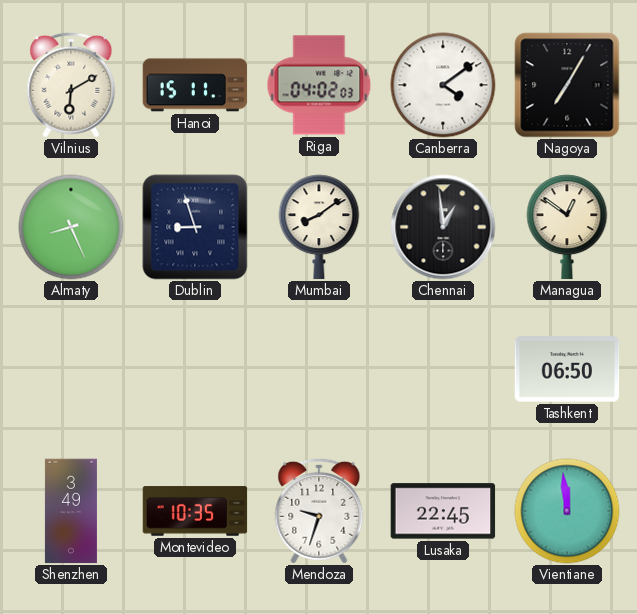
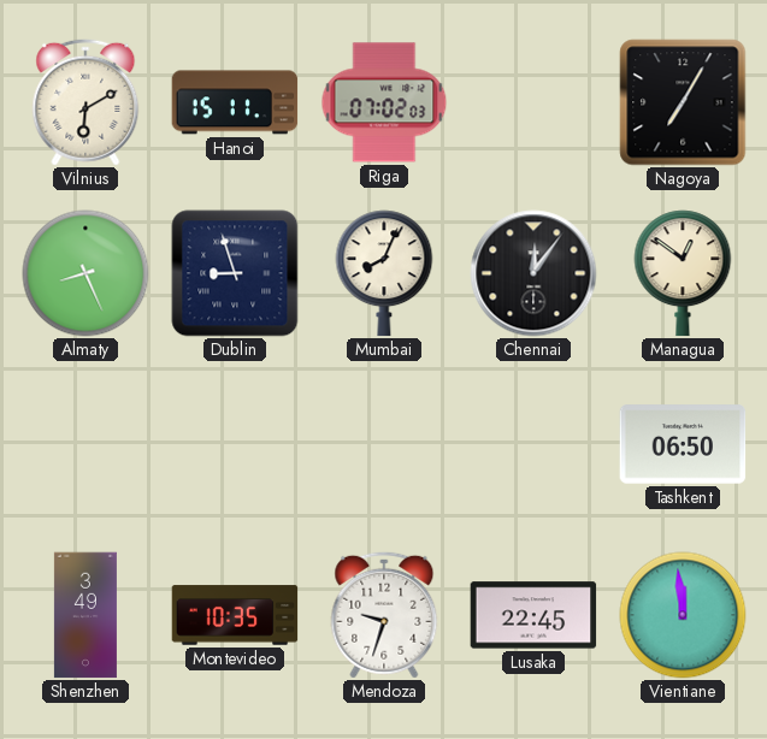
Riga: 04:02 -> 07:02
Canberra: 4:09 -> none
Mumbai: 8:09 -> 8:04
Chennai: 12:59 -> 12:06
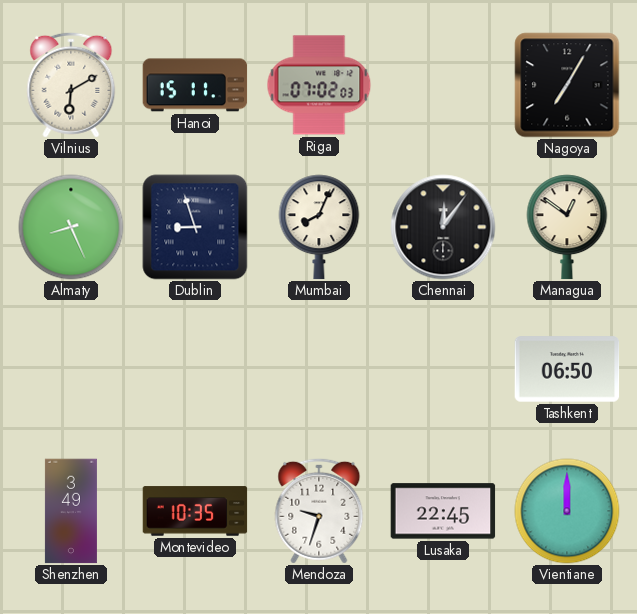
Vientiane: 11:59 -> 12:00
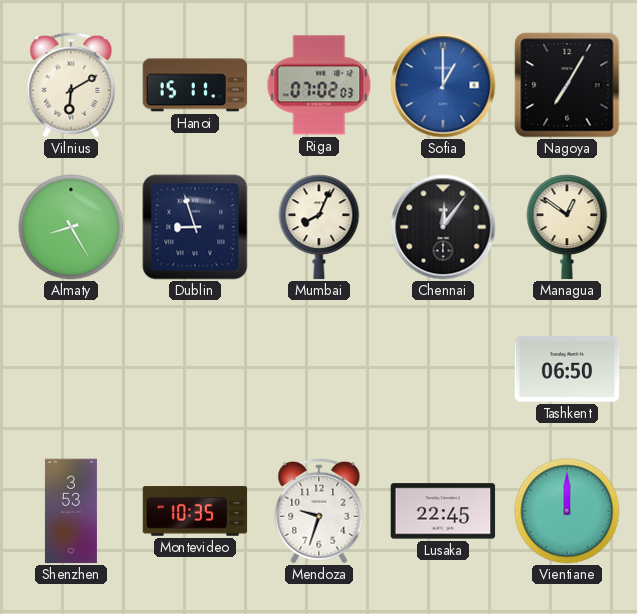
Sofia: none -> 1:00
Almaty: 8:26 -> 8:25
Shenzhen: 3:49 -> 3:53
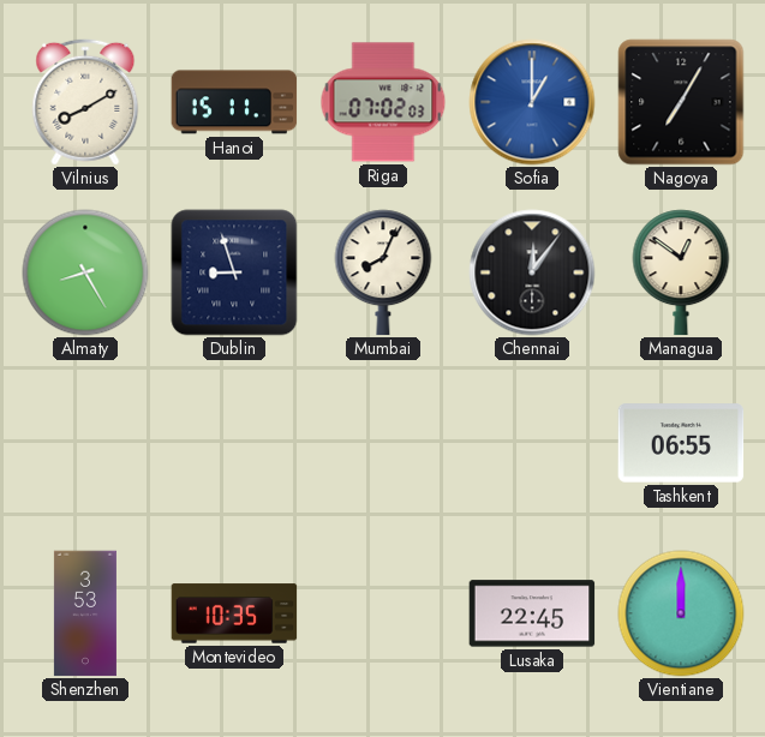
Vilnius: 6:10 -> 8:10
Tashkent: 06:50 -> 06:55
Mendoza: 9:33 -> none
